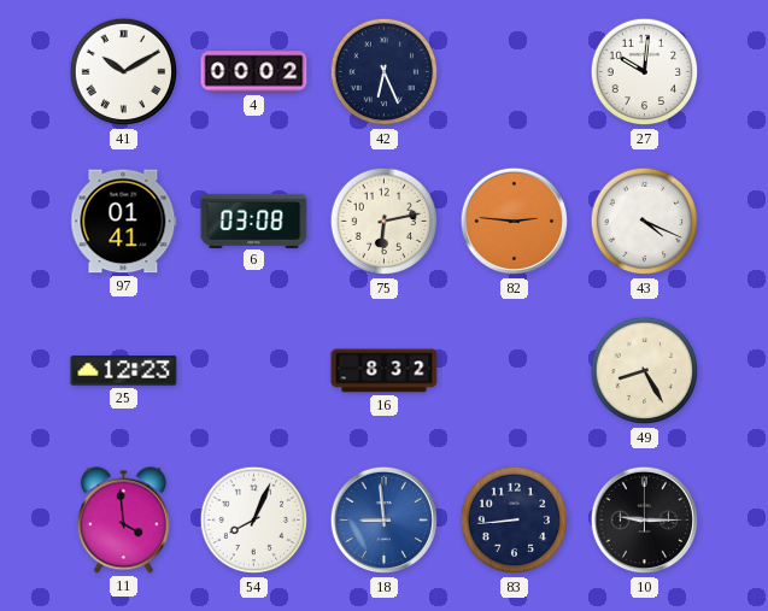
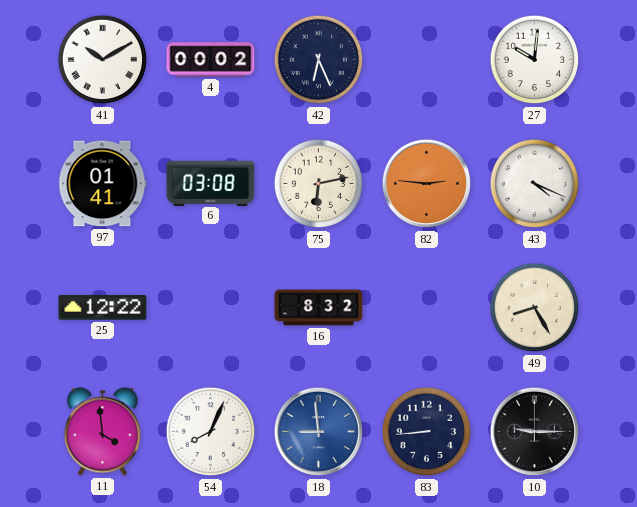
25: 12:23 -> 12:22
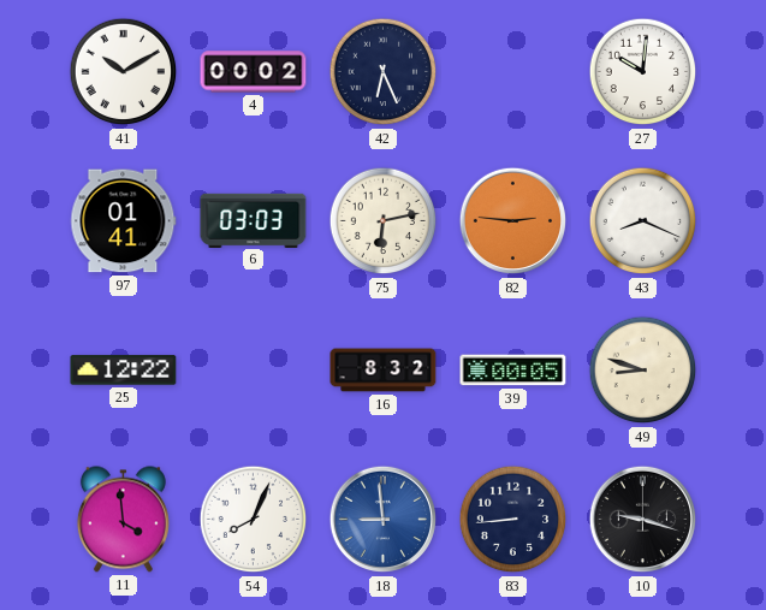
6: 03:08 -> 03:03
43: 4:19 -> 8:19
39: none -> 00:05
49: 8:25 -> 8:48
10: 9:15 -> 9:18
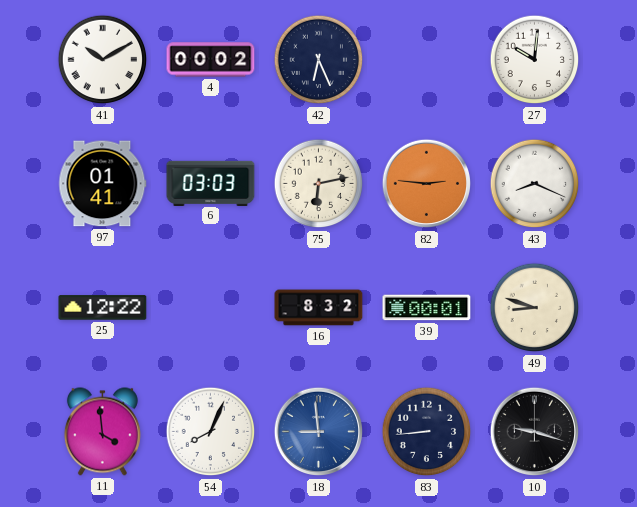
39: 00:05 -> 00:01
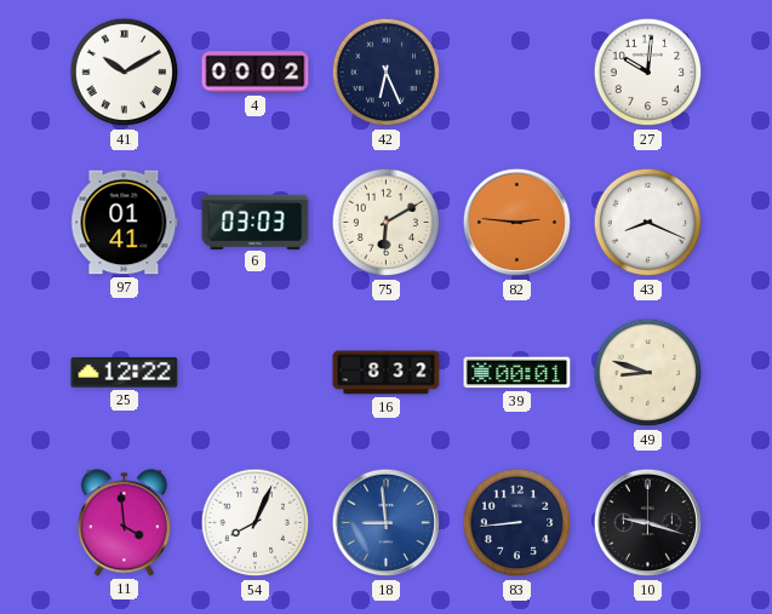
75: 6:13 -> 6:10
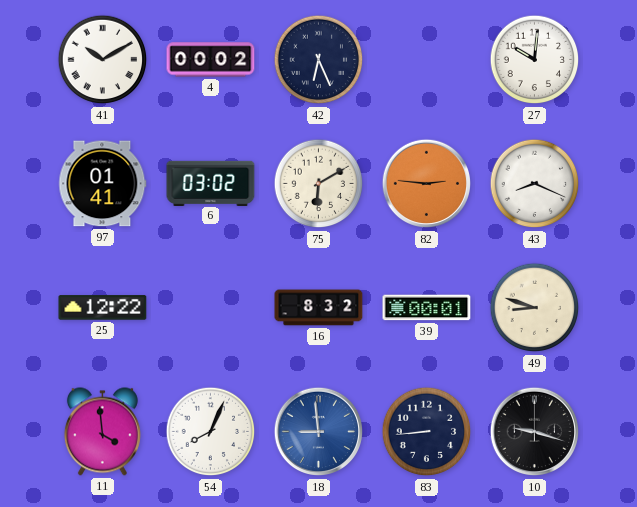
6: 03:03 -> 03:02
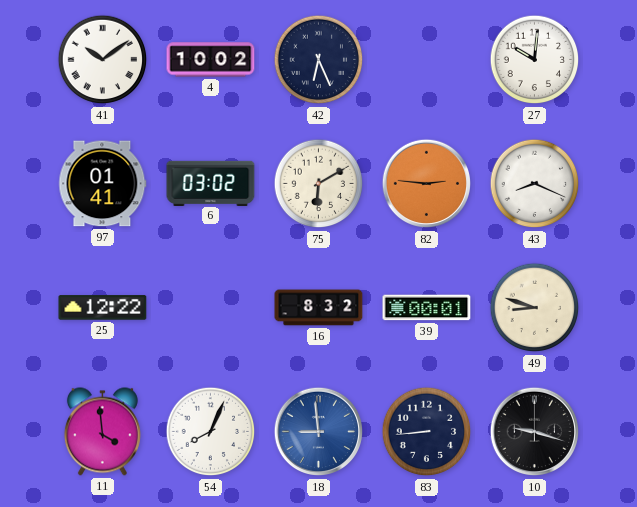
41: 10:10 -> 10:09
4: 00:02 -> 10:02
